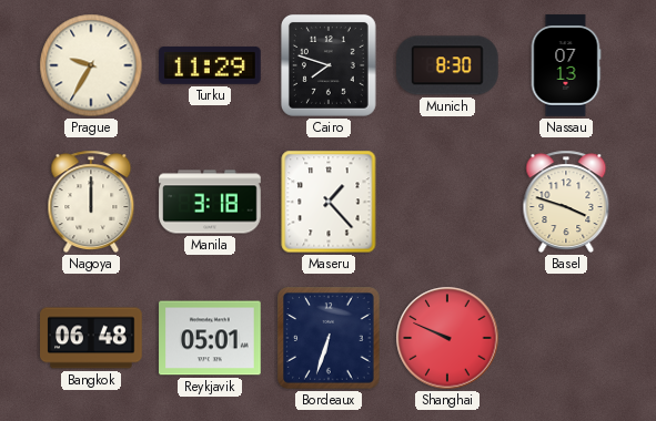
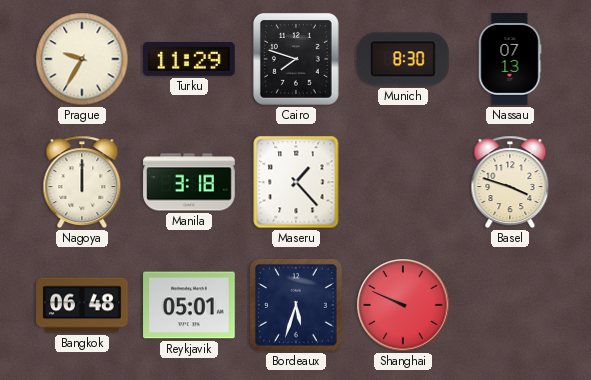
Bordeaux: 6:33 -> 5:33
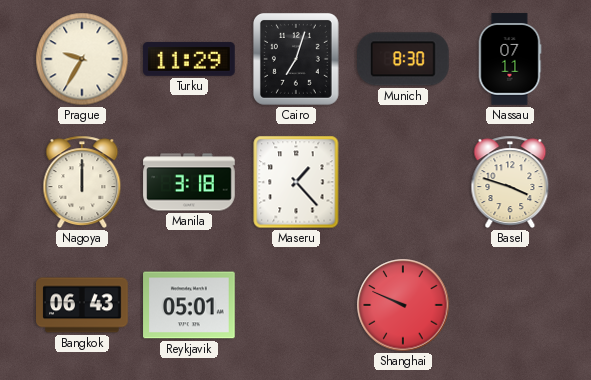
Cairo: 7:48 -> 7:03
Nassau: 07:13 -> 07:11
Bangkok: 06:48 -> 06:43
Bordeaux: 5:33 -> none
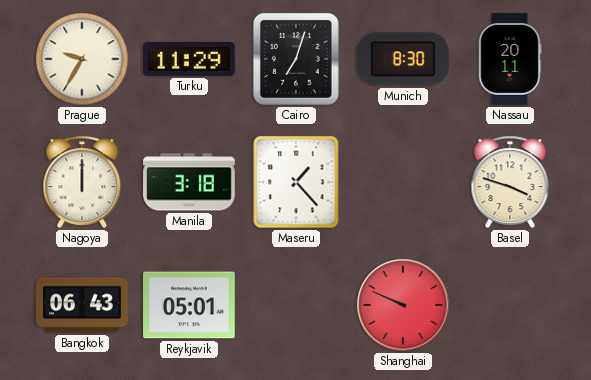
Nassau: 07:11 -> 20:11
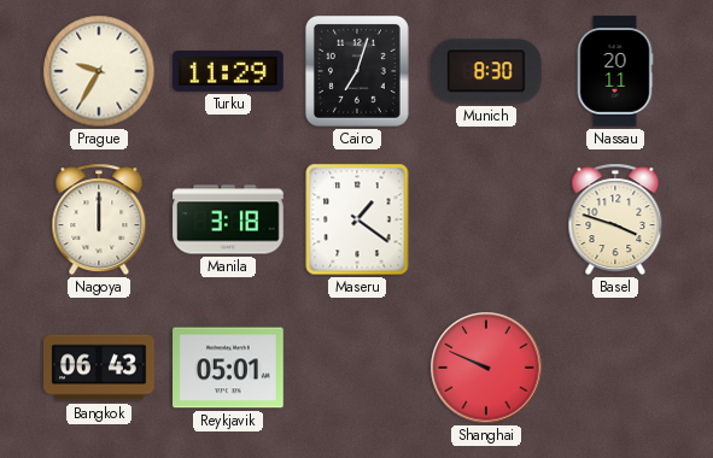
Maseru: 1:23 -> 1:21
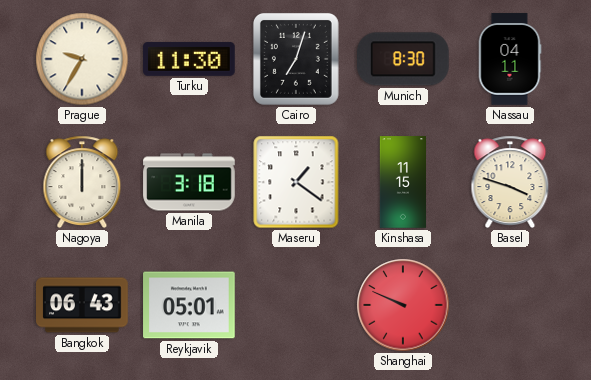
Turku: 11:29 -> 11:30
Nassau: 20:11 -> 04:11
Kinshasa: none -> 11:15
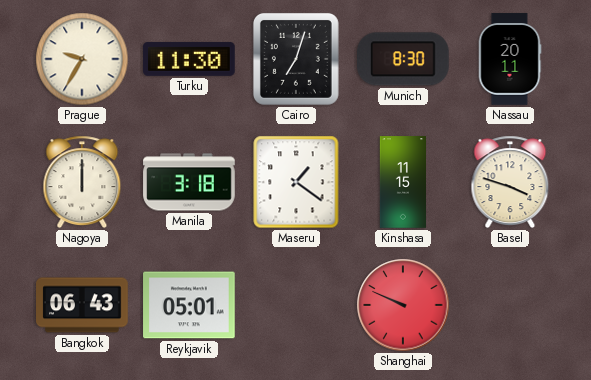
Nassau: 04:11 -> 20:11
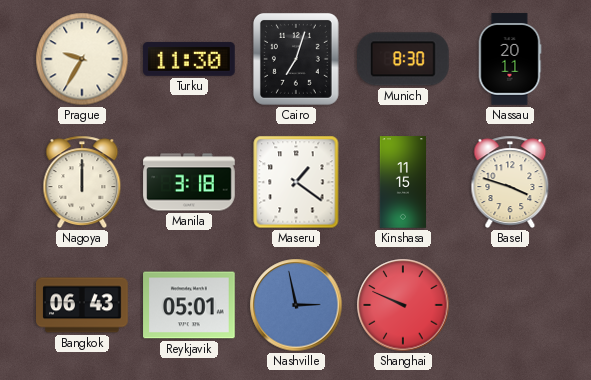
Nashville: none -> 2:58
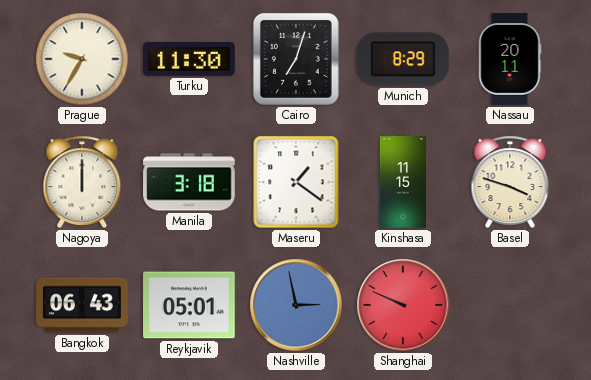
Munich: 8:30 -> 8:29
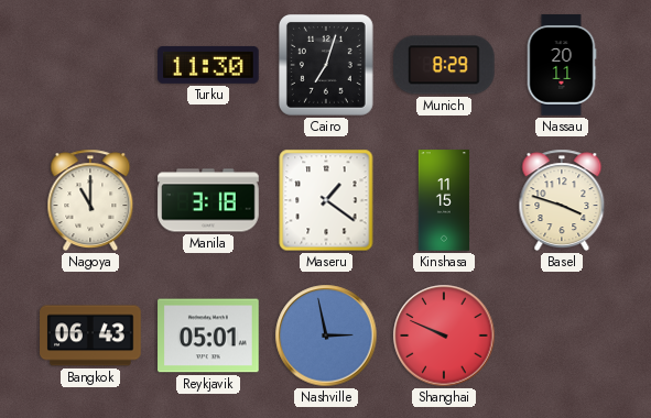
Prague: 9:35 -> none
Nagoya: 12:00 -> 11:00
